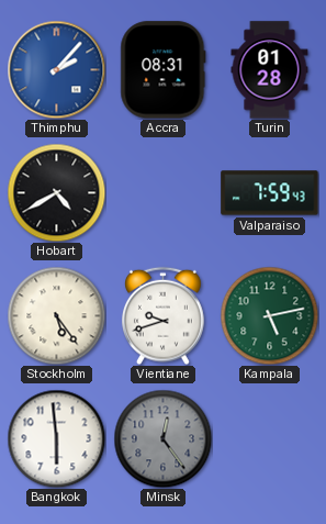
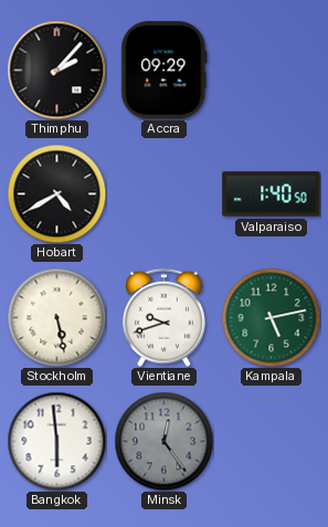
Thimphu dial: blue -> black
Accra: 08:31 -> 09:29
Turin: 01:28 -> none
Valparaiso: 7:59 -> 1:40
Stockholm: 5:24 -> 5:28
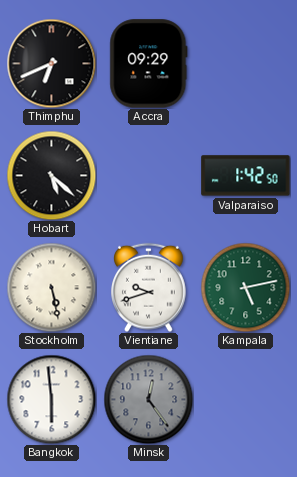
Thimphu: 2:07 -> 6:41
Hobart: 4:40 -> 5:22
Valparaiso: 1:40 -> 1:42
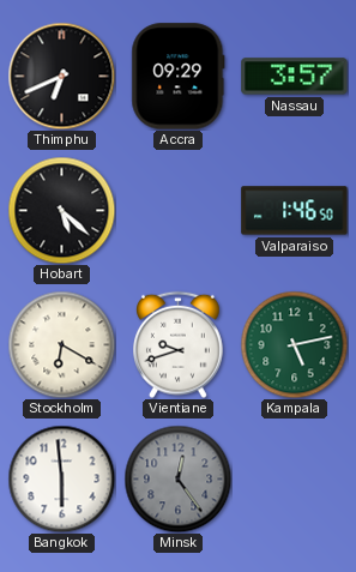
Nassau: none -> 3:57
Valparaiso: 1:42 -> 1:46
Stockholm: 5:28 -> 6:20
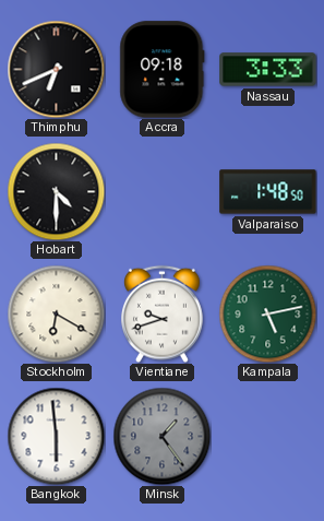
Accra: 09:29 -> 09:18
Nassau: 3:57 -> 3:33
Hobart: 5:22 -> 4:30
Valparaiso: 1:46 -> 1:48
Minsk: 12:24 -> 1:24
